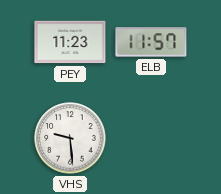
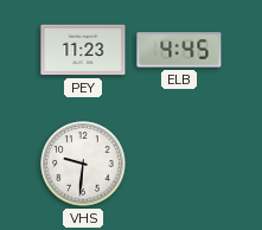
ELB: 11:57 -> 4:45
VHS: 9:29 -> 9:31
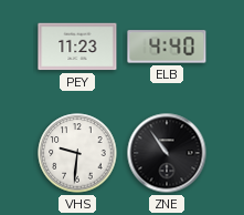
ELB: 4:45 -> 4:40
ZNE: none -> 10:54
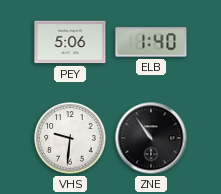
PEY: 11:23 -> 5:06
ELB: 4:40 -> 1:40
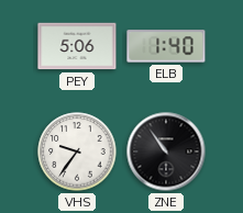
VHS: 9:31 -> 9:36
